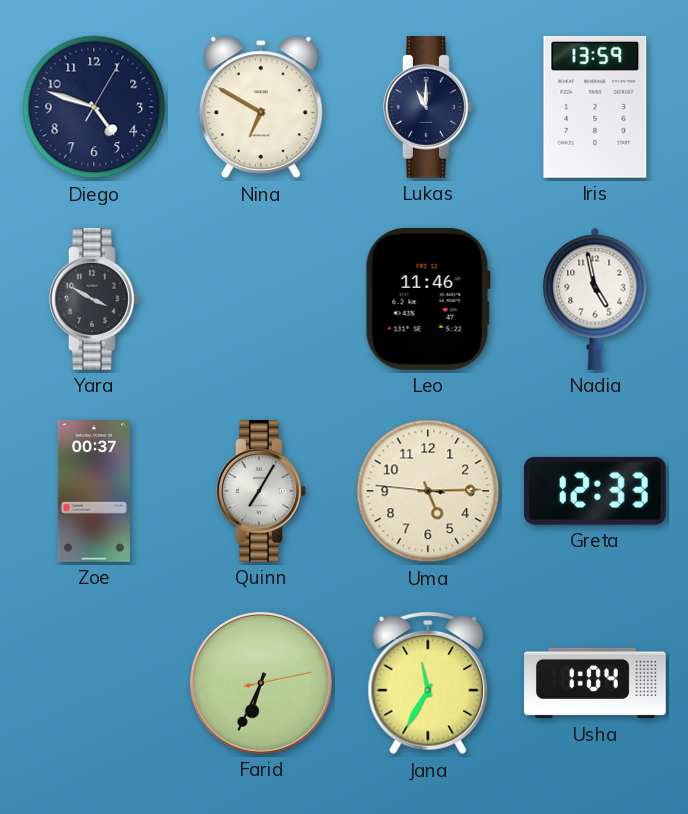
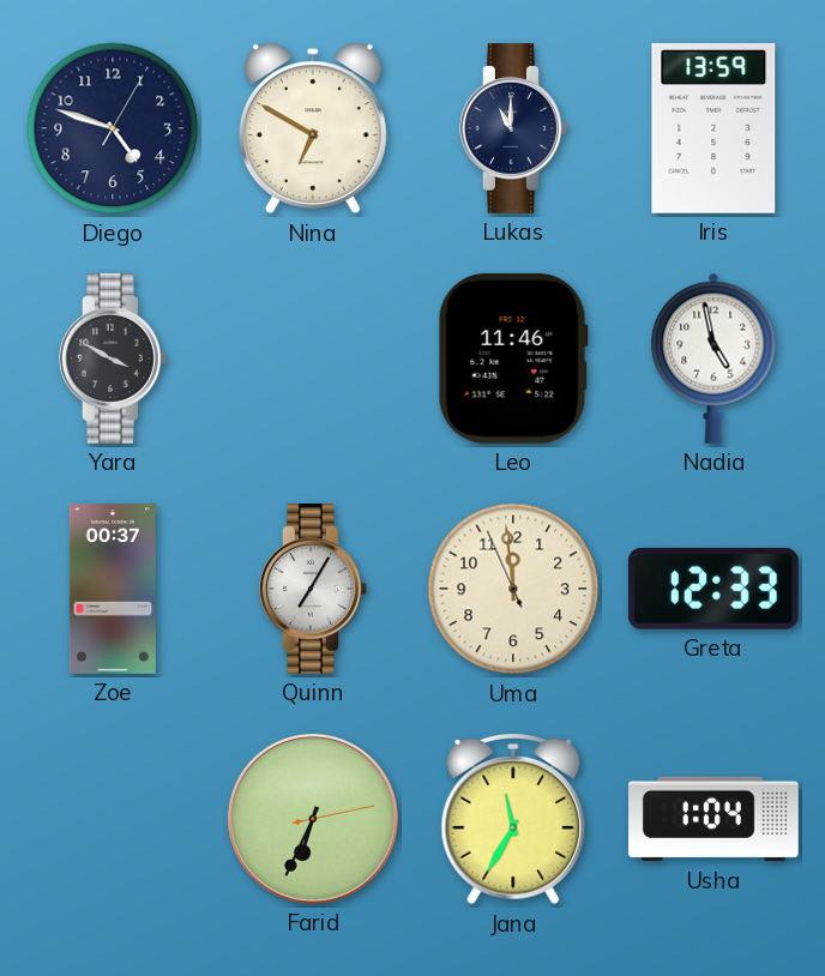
Uma: 5:14 -> 11:58
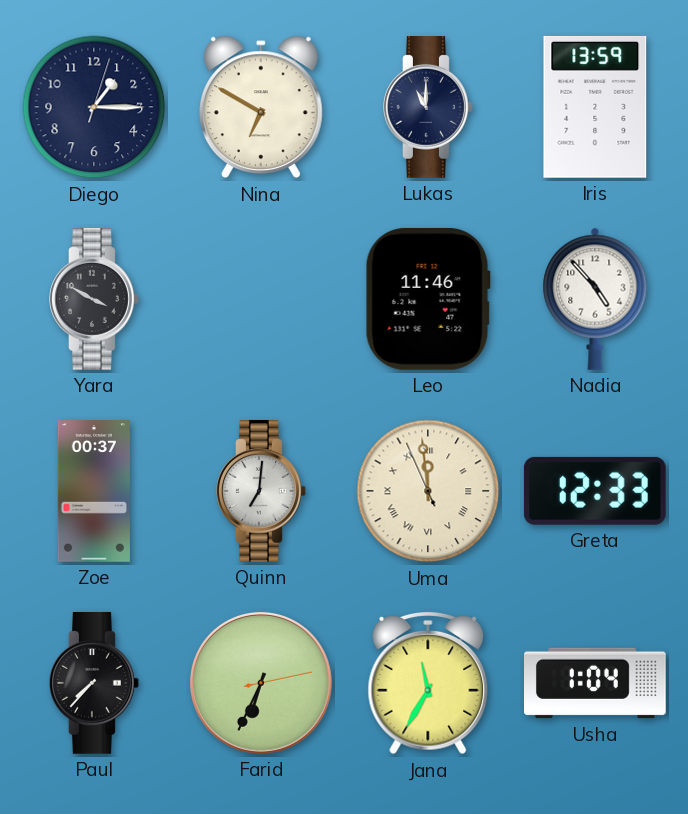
Diego: 4:48 -> 1:15
Nadia: 4:58 -> 4:53
Quinn: 7:05 -> 7:01
Uma numerals: Arabic -> Roman
Paul: none -> 7:37
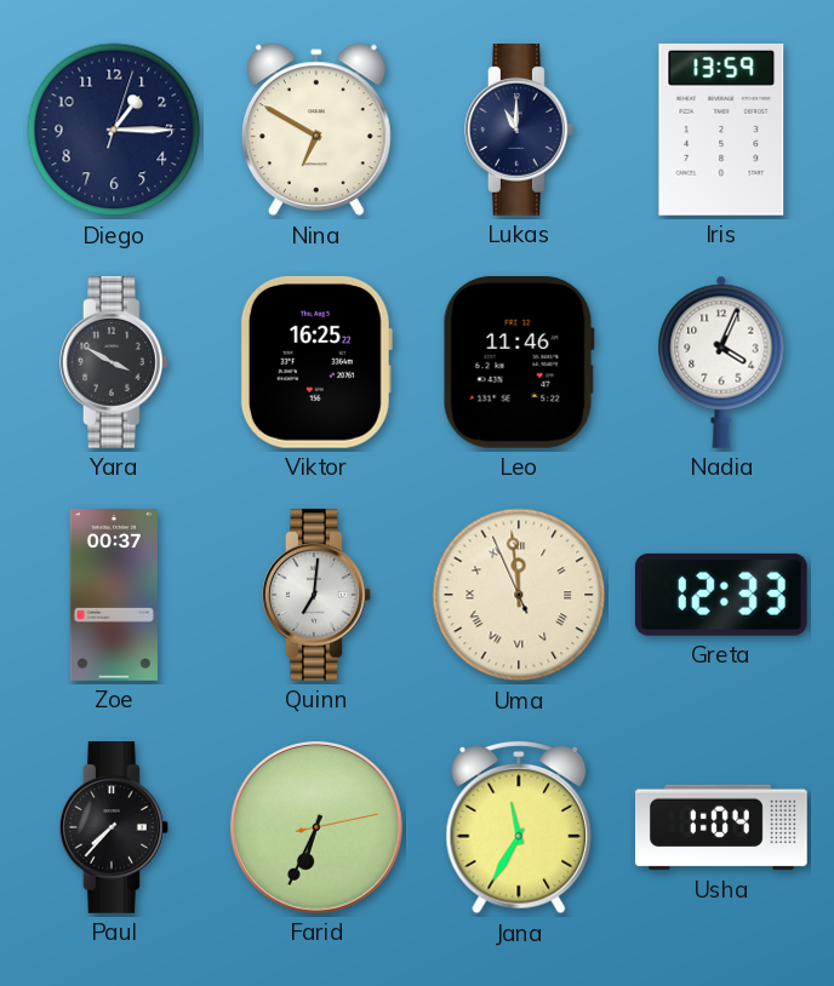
Viktor: none -> 16:25
Nadia: 4:53 -> 4:04
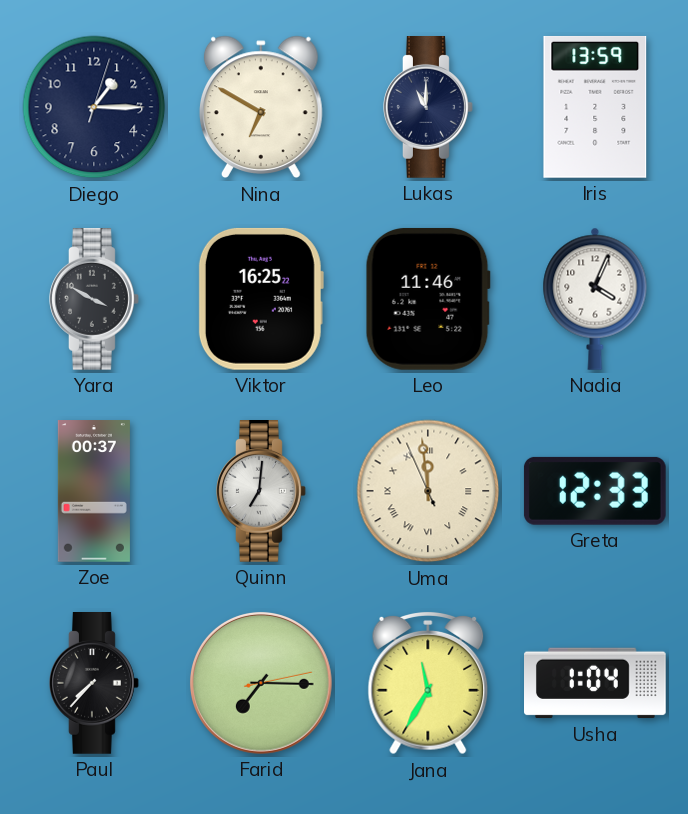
Farid: 6:34 -> 7:15
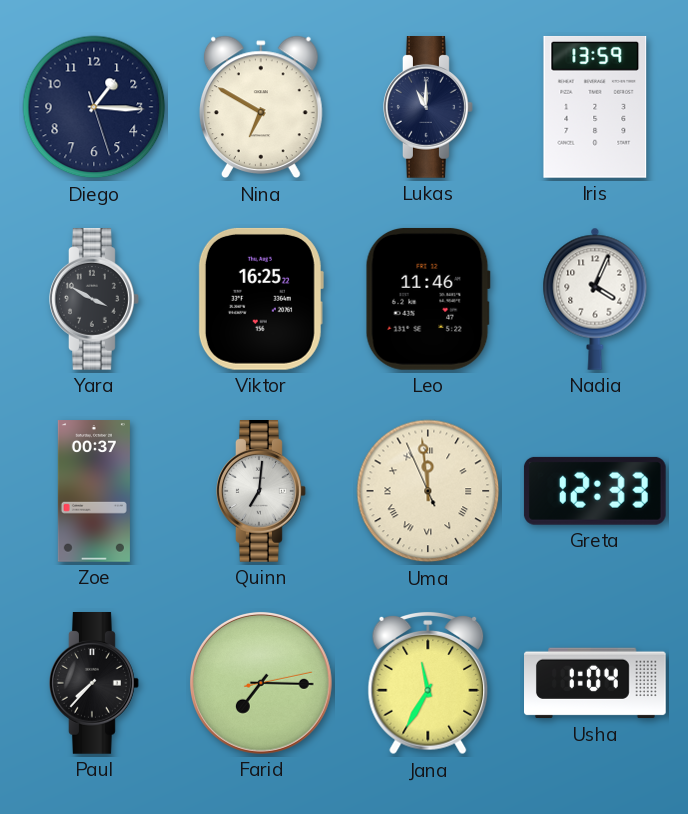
Diego: 1:15:03 -> 1:15:27
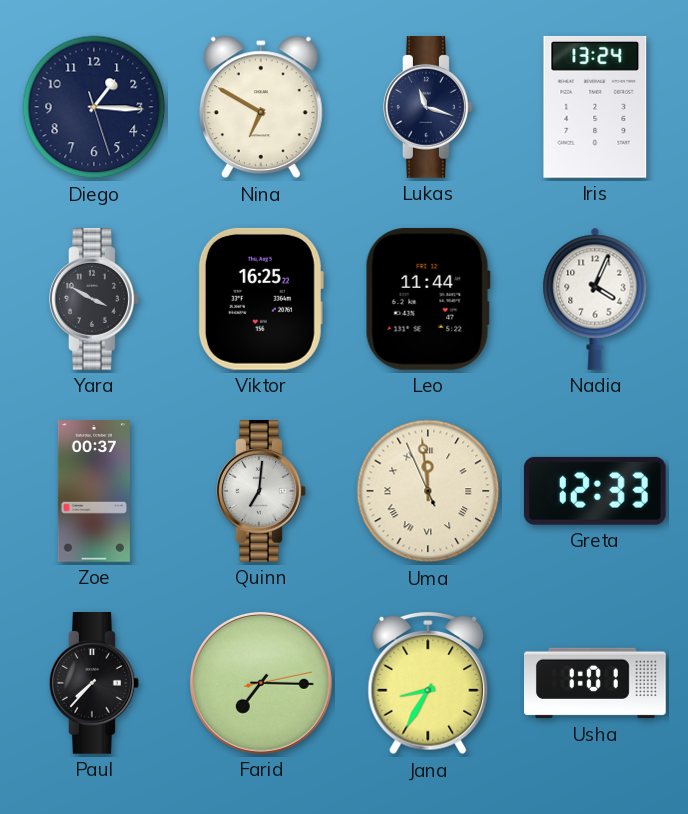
Lukas: 11:00 -> 11:18
Iris: 13:59 -> 13:24
Leo: 11:46 -> 11:44
Jana: 11:35 -> 8:35
Usha: 1:04 -> 1:01
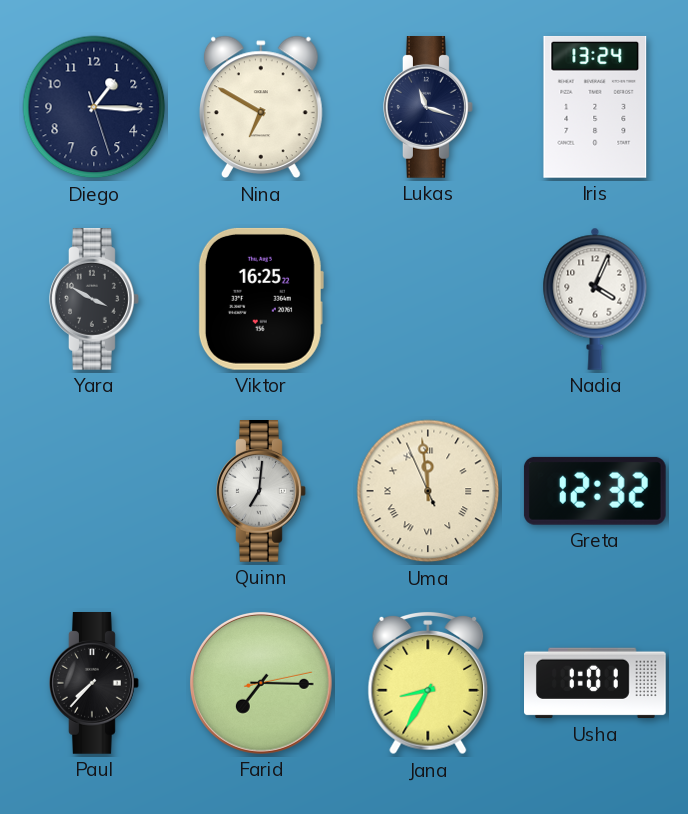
Leo: 11:44 -> none
Zoe: 00:37 -> none
Greta: 12:33 -> 12:32
